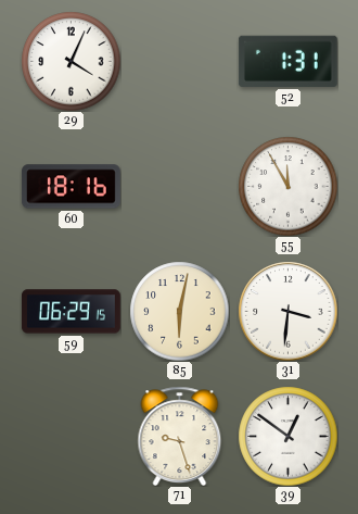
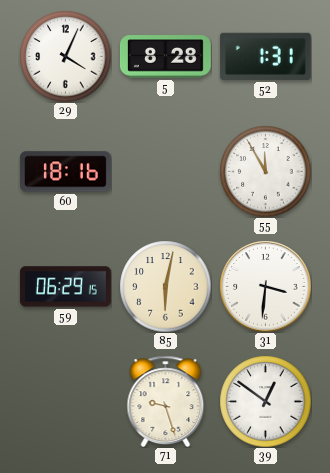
5: none -> 8:28
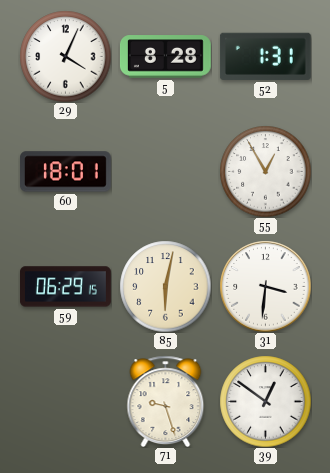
60: 18:16 -> 18:01
55: 11:55 -> 12:55
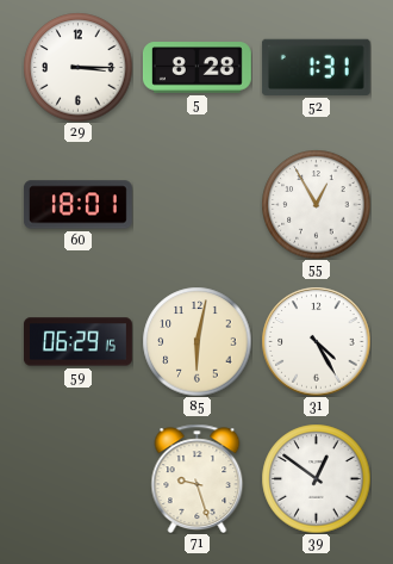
29: 4:04 -> 3:15
31: 3:31 -> 4:25
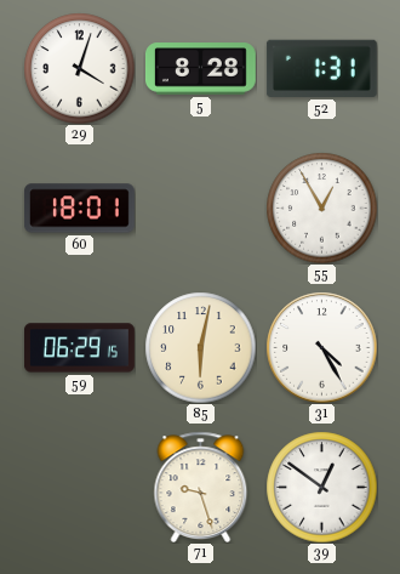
29: 3:15 -> 4:03
